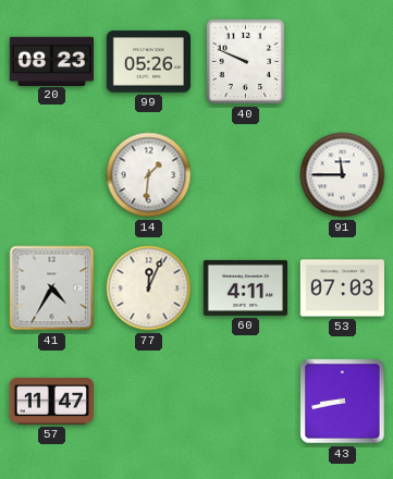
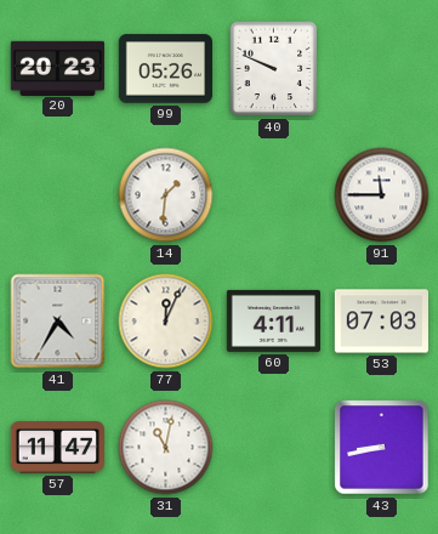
20: 08:23 -> 20:23
31: none -> 11:02
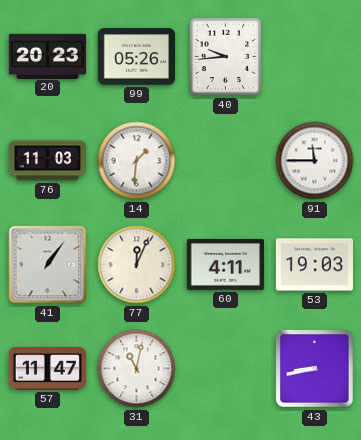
40: 9:49 -> 9:44
76: none -> 11:03
41: 4:35 -> 1:06
53: 07:03 -> 19:03
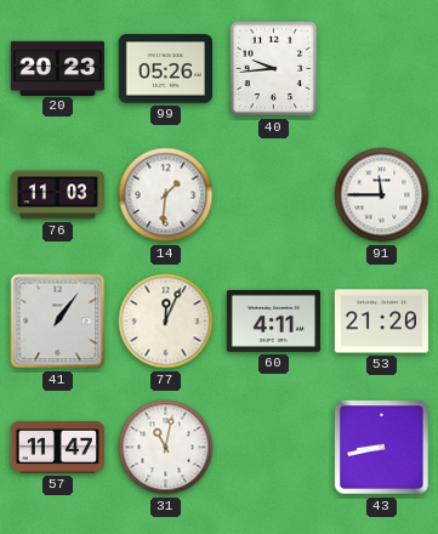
53: 19:03 -> 21:20
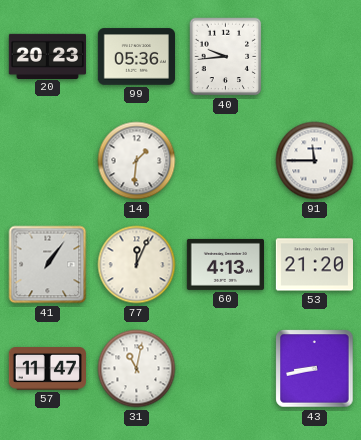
99: 05:26 -> 05:36
76: 11:03 -> none
60: 4:11 -> 4:13
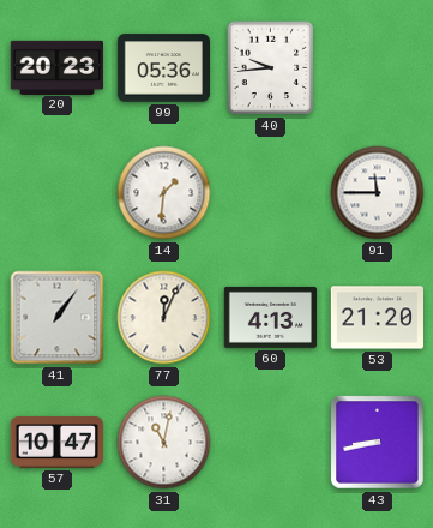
57: 11:47 -> 10:47
